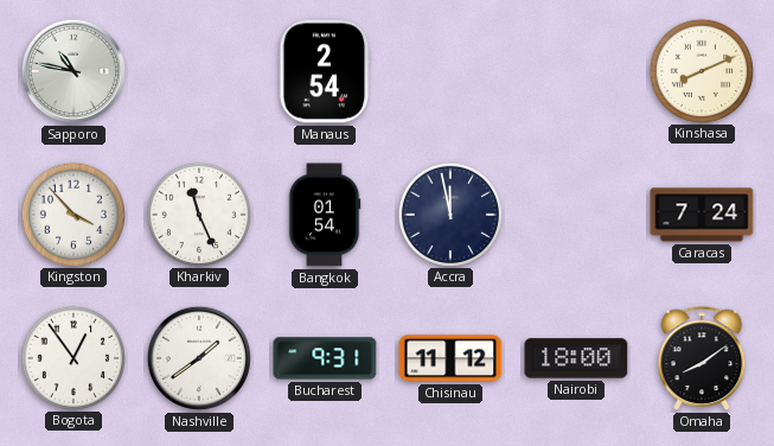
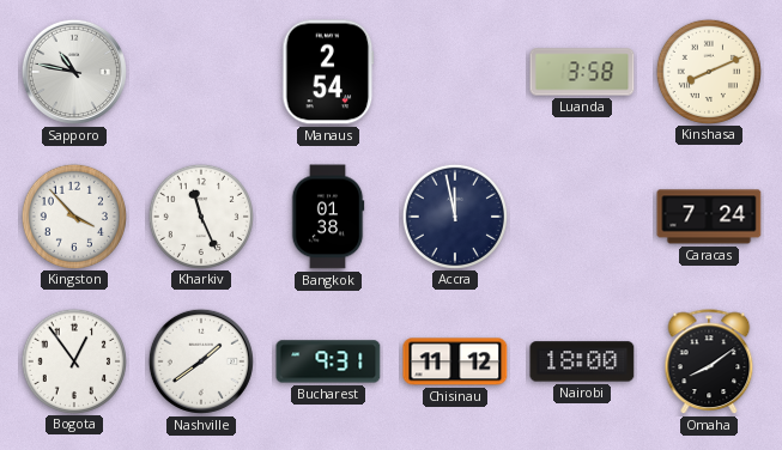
Luanda: none -> 3:58
Bangkok: 01:54 -> 01:38
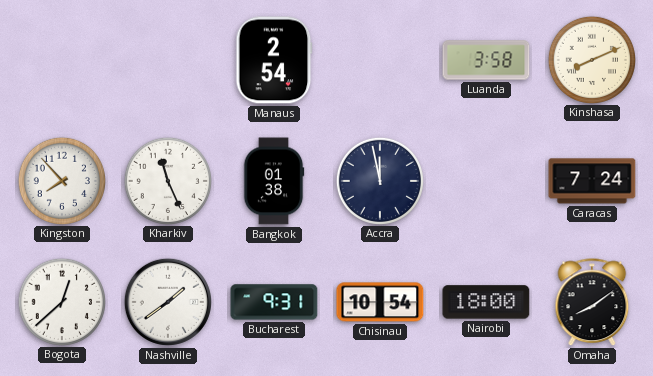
Sapporo: 10:47 -> none
Kingston: 3:53 -> 7:53
Bogota: 12:54 -> 12:38
Chisinau: 11:12 -> 10:54
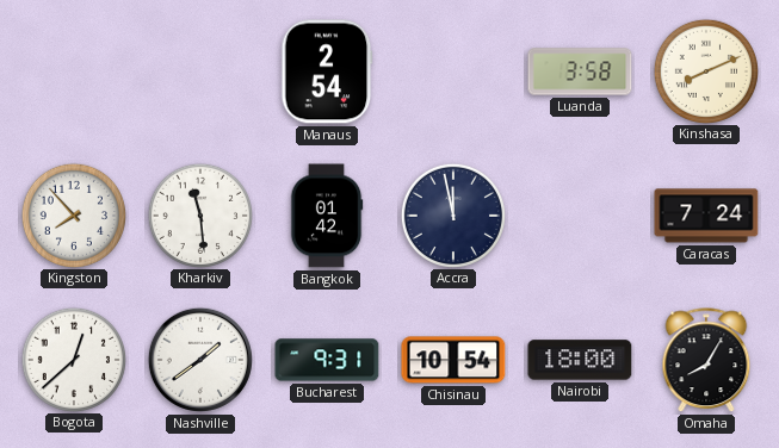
Kharkiv: 11:26 -> 11:29
Bangkok: 01:38 -> 01:42
Omaha: 8:09 -> 8:05
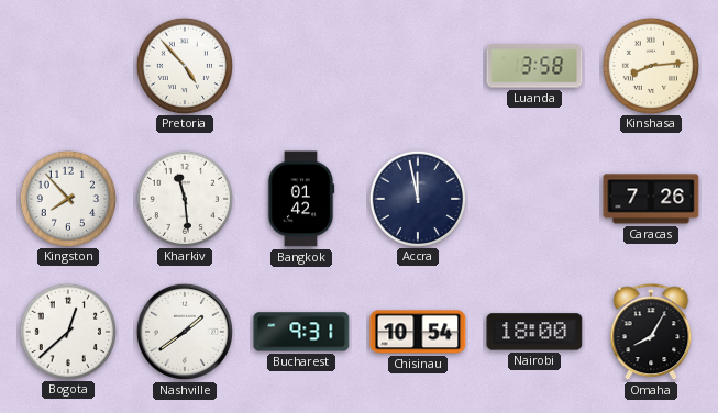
Pretoria: none -> 4:53
Manaus: 2:54 -> none
Kinshasa: 8:11 -> 8:14
Caracas: 7:24 -> 7:26
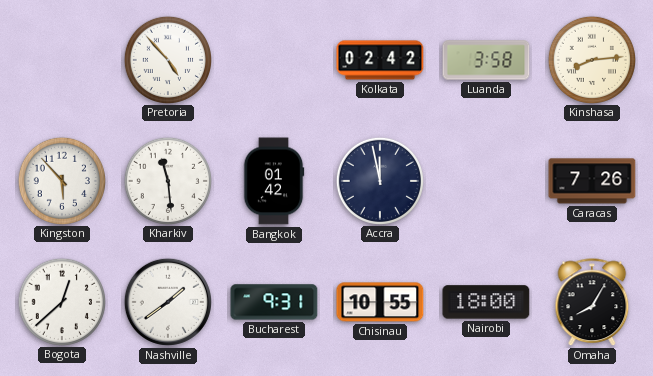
Kolkata: none -> 02:42
Kingston: 7:53 -> 5:53
Chisinau: 10:54 -> 10:55
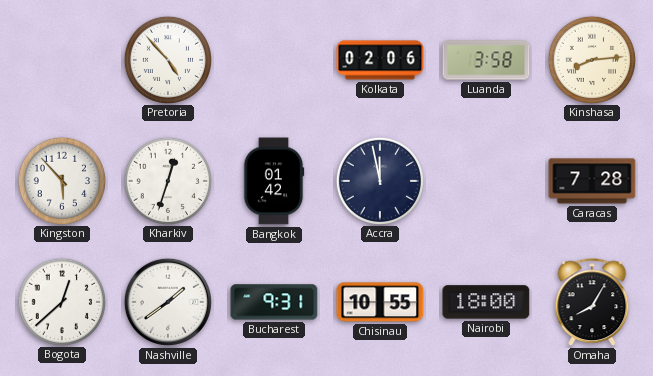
Kolkata: 02:42 -> 02:06
Kharkiv: 11:29 -> 12:33
Caracas: 7:26 -> 7:28
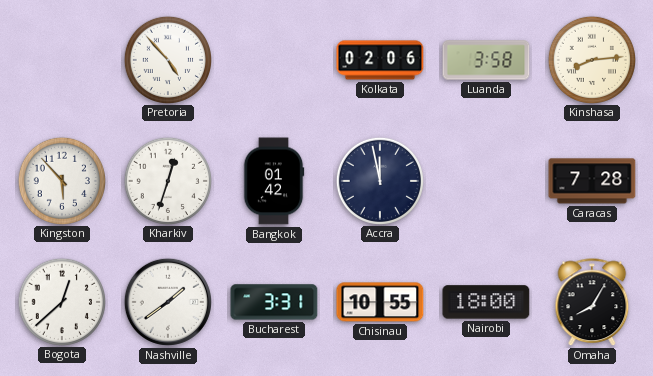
Bucharest: 9:31 -> 3:31
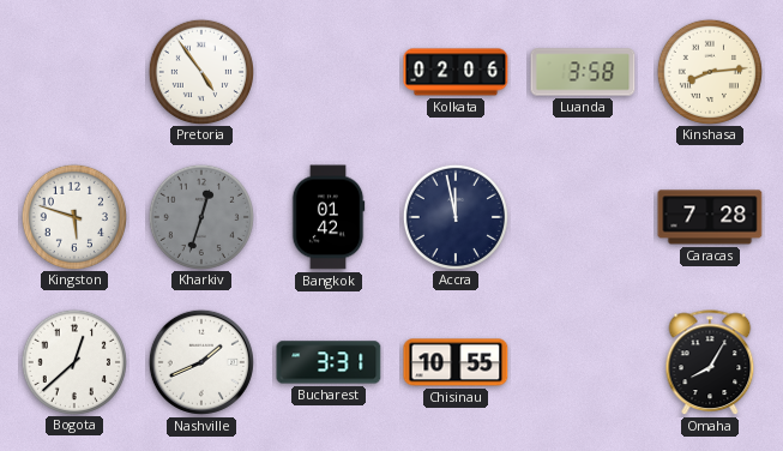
Pretoria: 4:53 -> 4:54
Kingston: 5:53 -> 5:48
Kharkiv dial: white -> grey
Nashville: 1:39 -> 1:41
Nairobi: 18:00 -> none
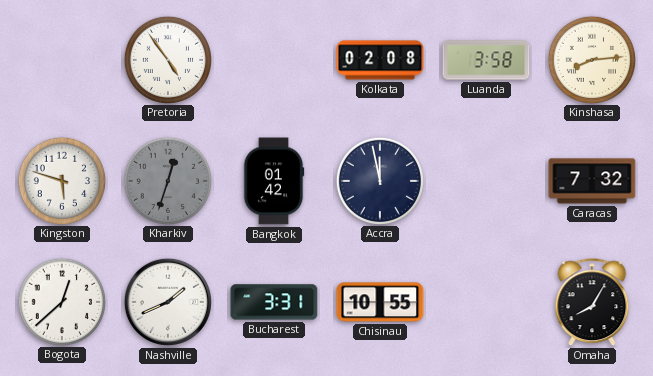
Kolkata: 02:06 -> 02:08
Caracas: 7:28 -> 7:32
